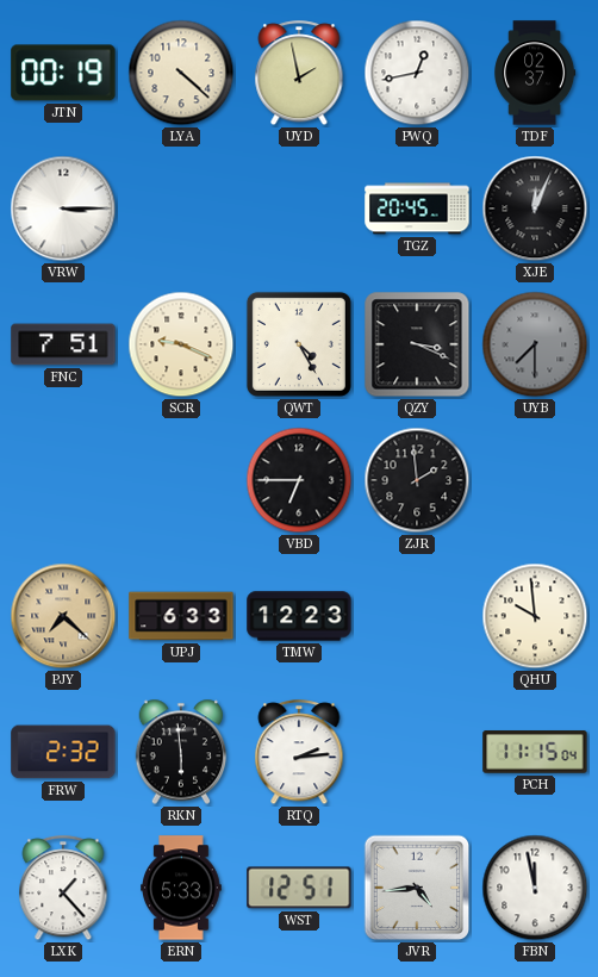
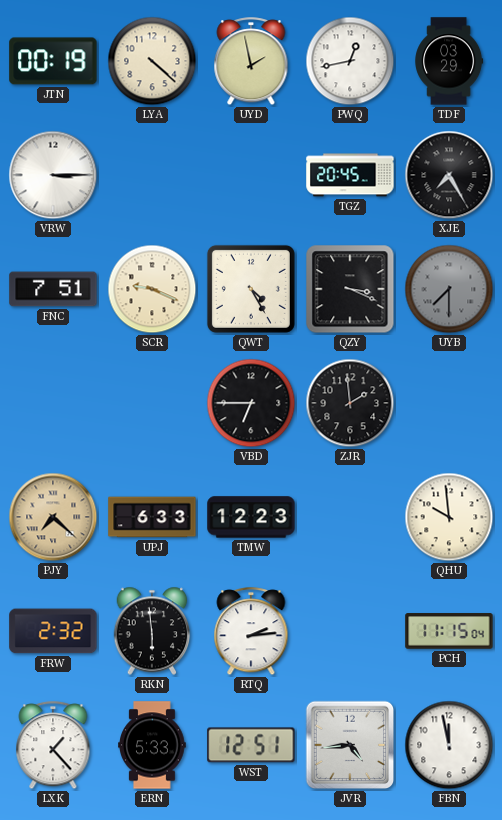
TDF: 02:37 -> 03:29
XJE: 12:04 -> 7:25
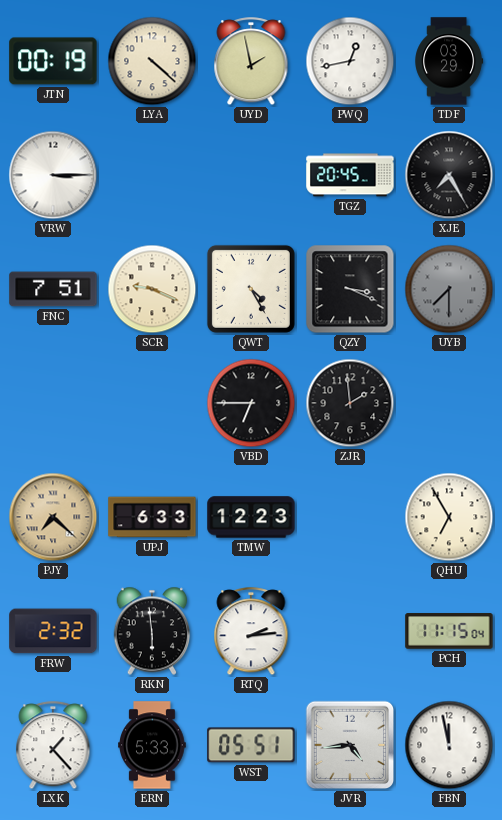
QHU: 9:59 -> 6:55
WST: 12:51 -> 05:51
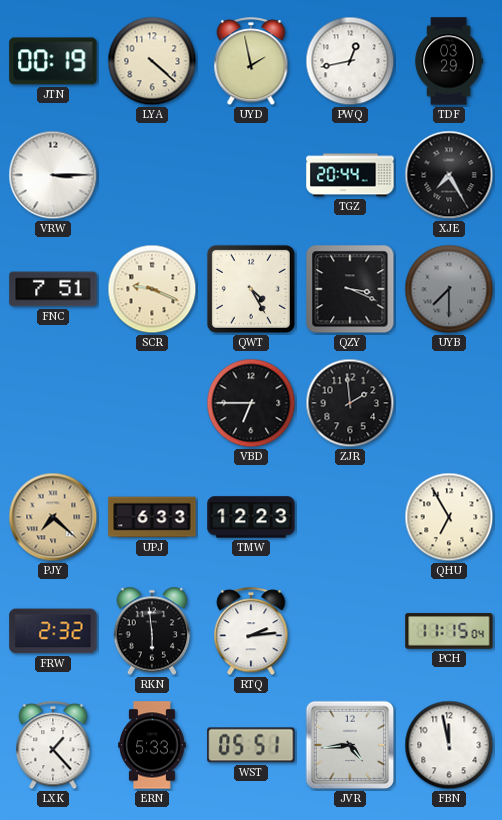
TGZ: 20:45 -> 20:44
